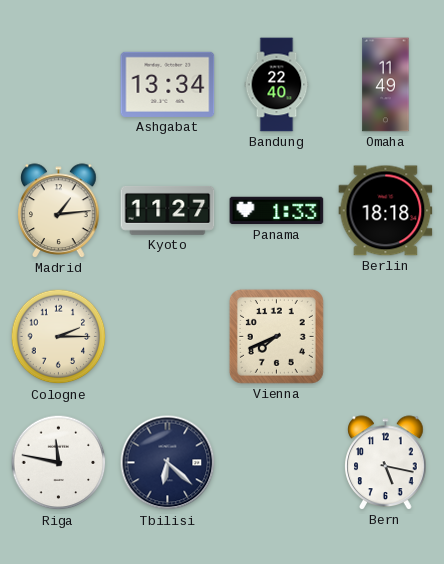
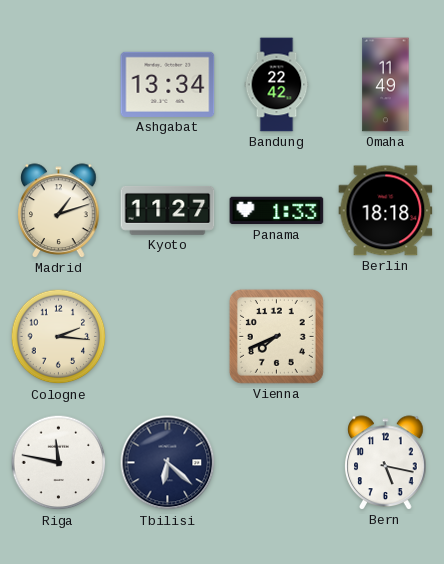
Bandung: 22:40 -> 22:42
Madrid: 1:14 -> 1:12
Cologne: 2:15 -> 2:16
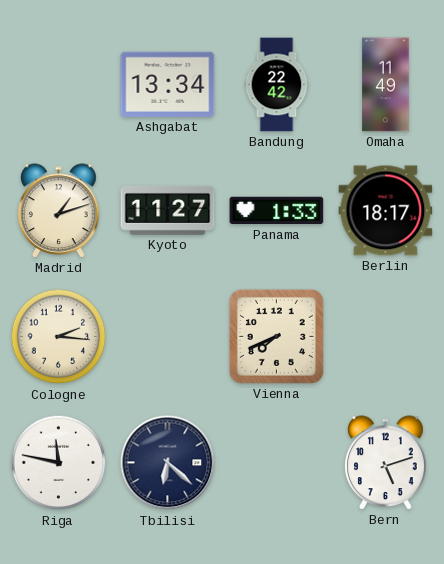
Berlin: 18:18 -> 18:17
Bern: 5:17 -> 5:12
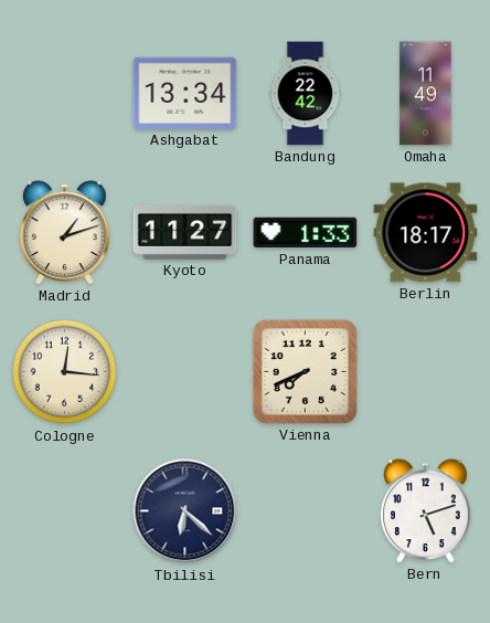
Cologne: 2:16 -> 12:16
Riga: 11:47 -> none
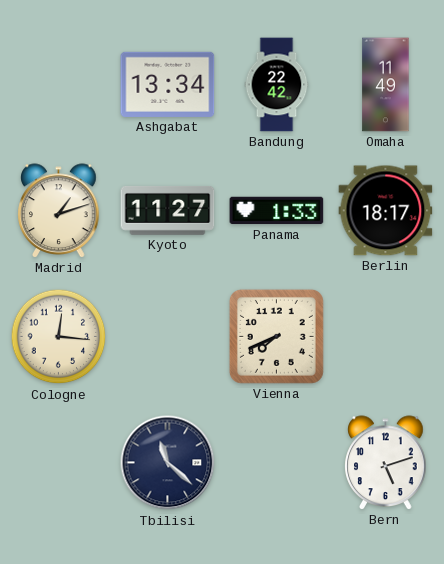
Tbilisi: 6:22 -> 11:22
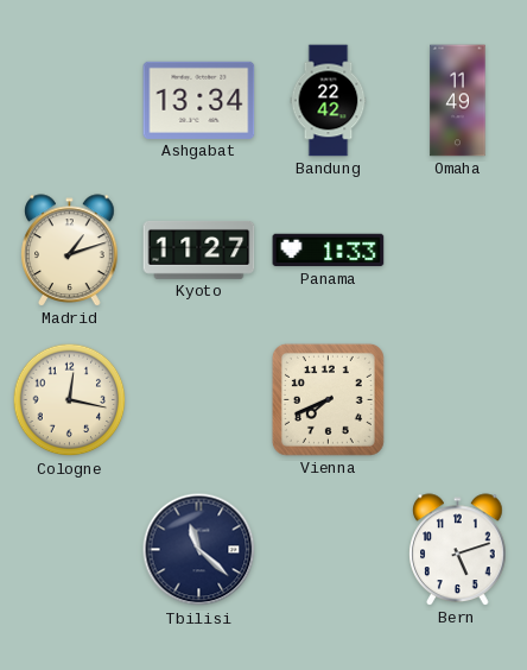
Berlin: 18:17 -> none
Cologne: 12:16 -> 12:17
